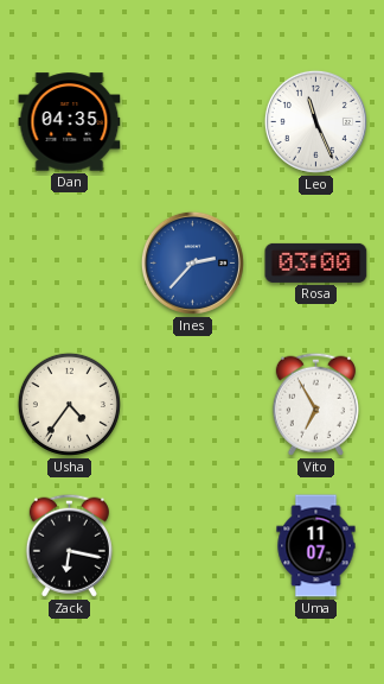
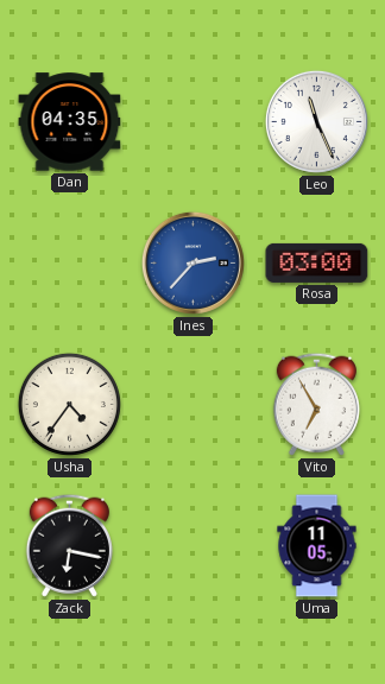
Uma: 11:07 -> 11:05
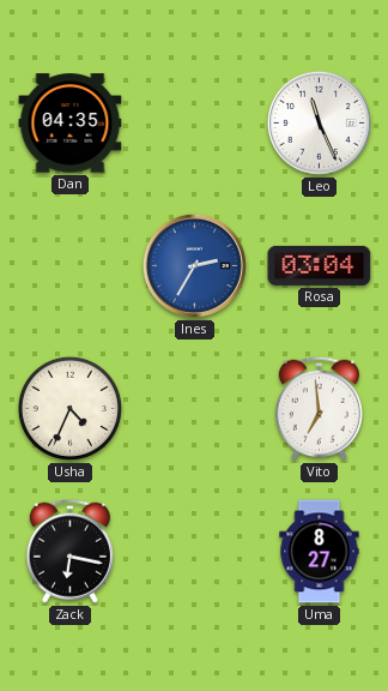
Ines: 2:37 -> 2:35
Rosa: 03:00 -> 03:04
Usha: 4:36 -> 4:34
Vito: 6:55 -> 6:59
Uma: 11:05 -> 8:27
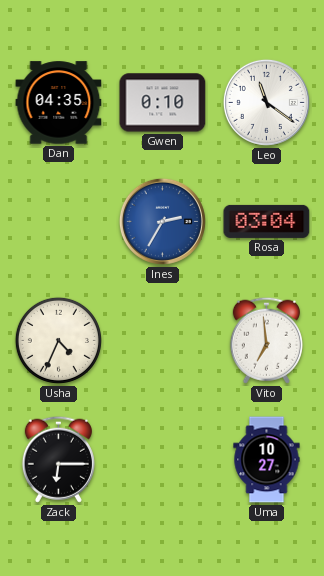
Gwen: none -> 0:10
Leo: 11:26 -> 11:21
Zack: 6:17 -> 6:15
Uma: 8:27 -> 10:27
